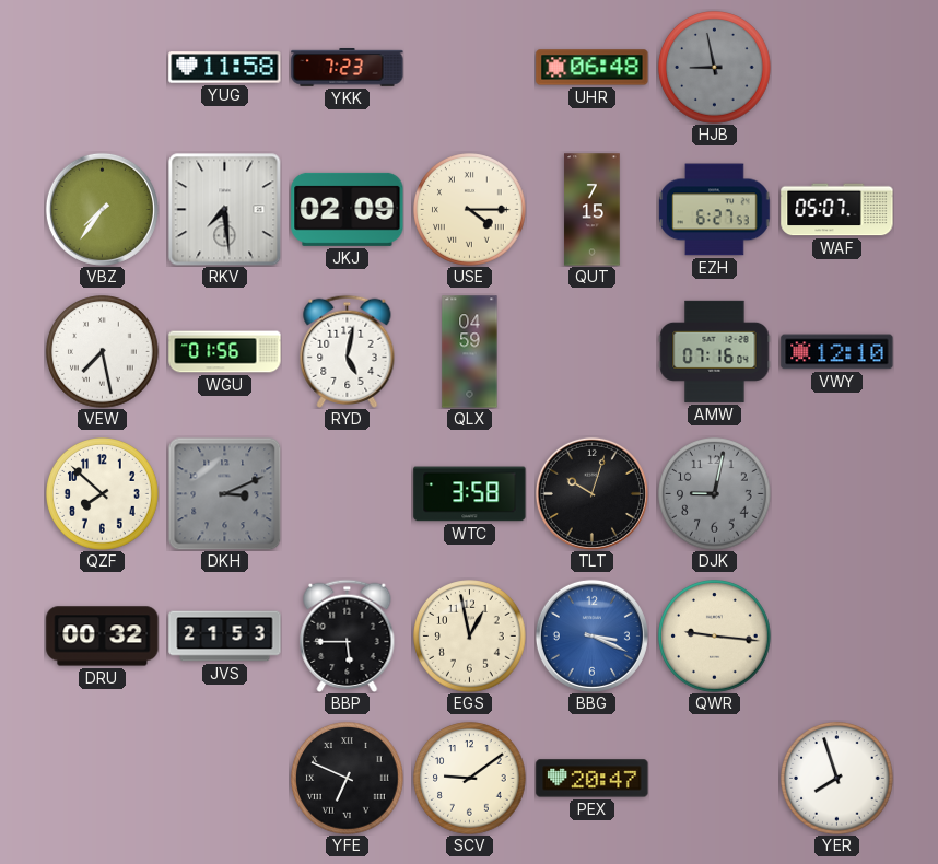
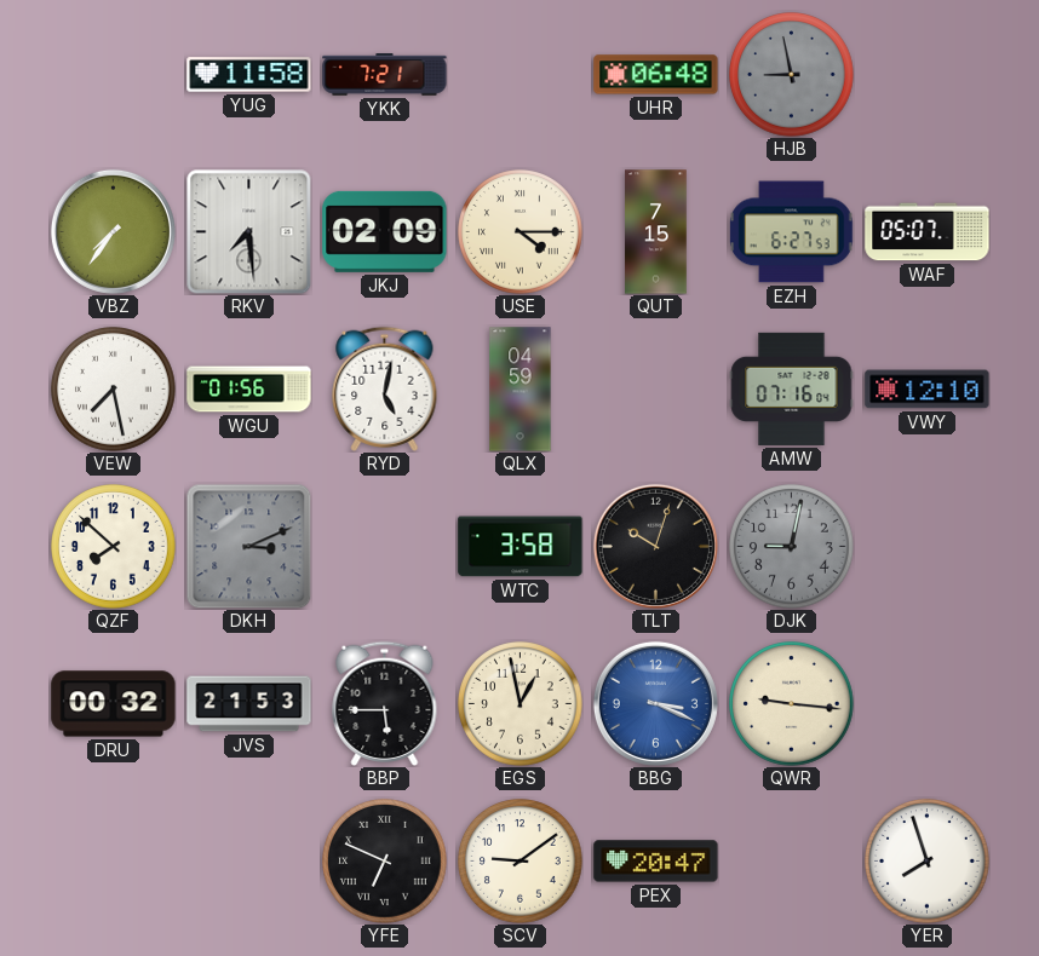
YKK: 7:23 -> 7:21
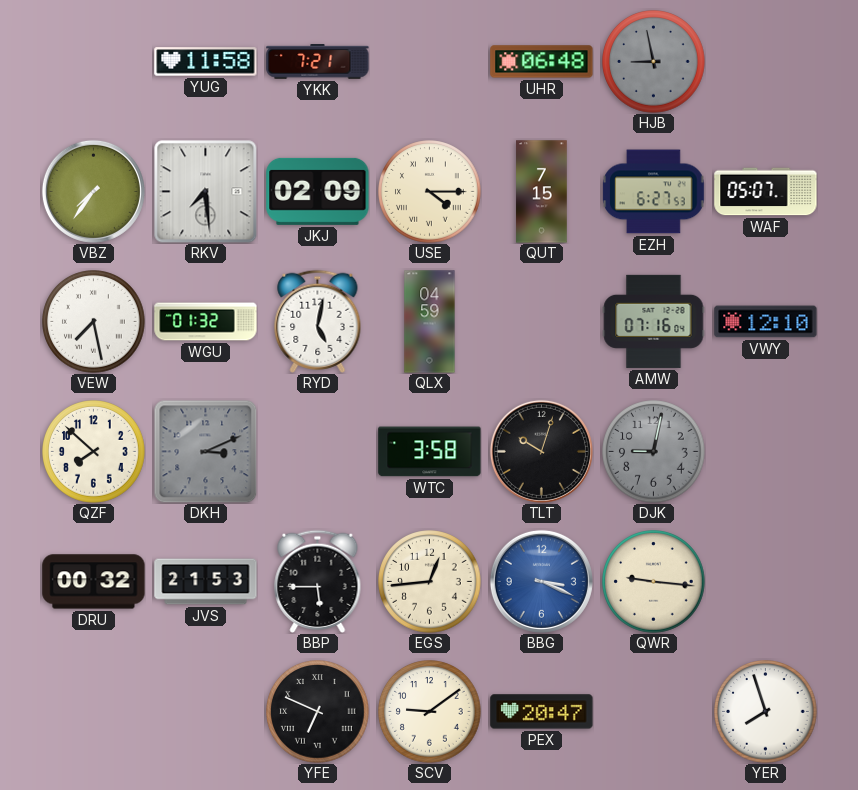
WGU: 01:56 -> 01:32
EGS: 12:58 -> 12:44
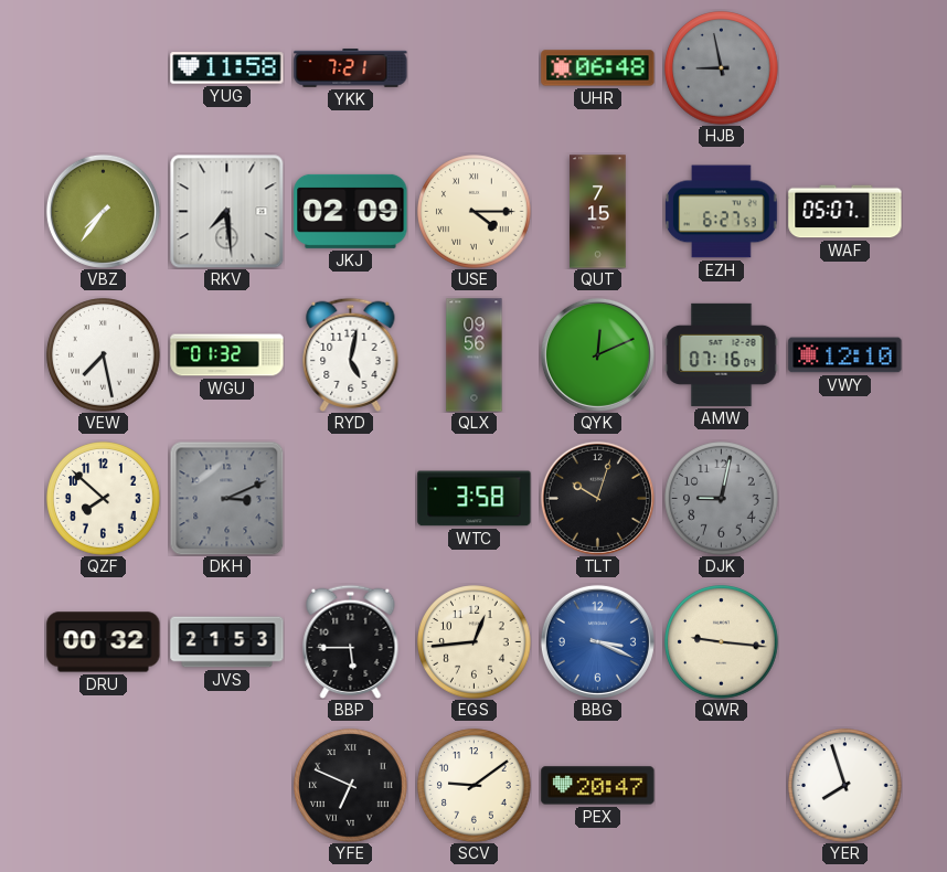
QLX: 04:59 -> 09:56
QYK: none -> 12:11
